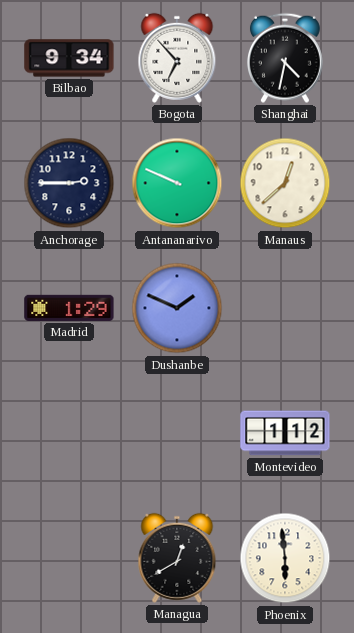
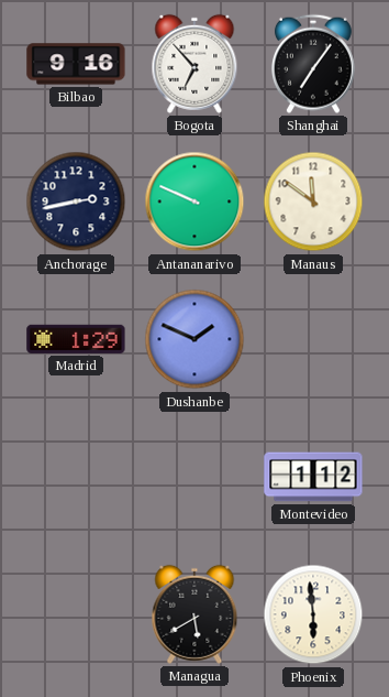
Bilbao: 9:34 -> 9:16
Shanghai: 4:32 -> 7:06
Anchorage: 2:45 -> 2:43
Manaus: 12:38 -> 11:51
Managua: 12:40 -> 5:40
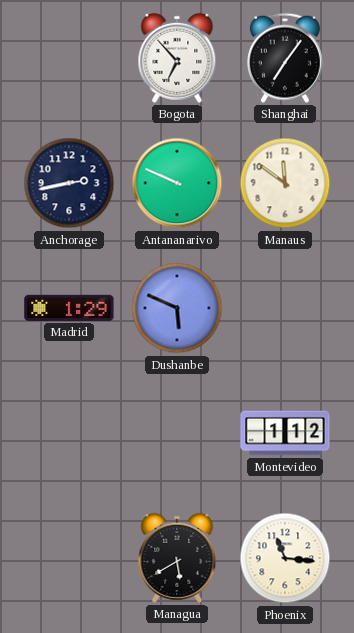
Bilbao: 9:16 -> none
Dushanbe: 1:49 -> 5:49
Phoenix: 5:59 -> 11:16
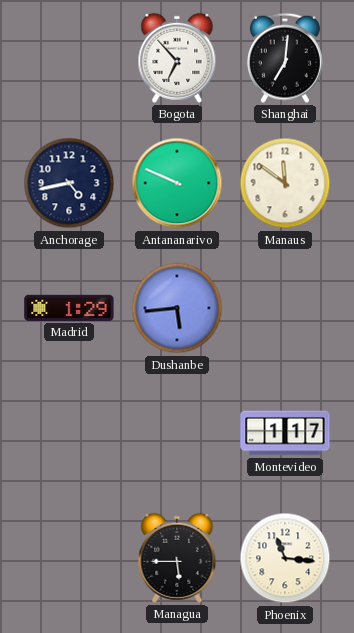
Shanghai: 7:06 -> 7:01
Anchorage: 2:43 -> 4:43
Dushanbe: 5:49 -> 5:44
Montevideo: 1:12 -> 1:17
Managua: 5:40 -> 5:45
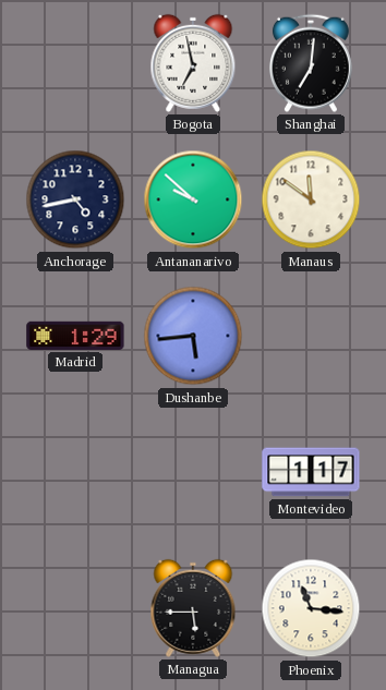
Bogota: 6:53 -> 6:58
Antananarivo: 9:49 -> 9:52
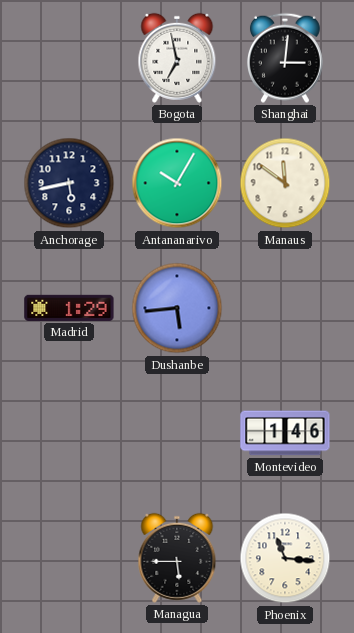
Shanghai: 7:01 -> 3:01
Anchorage: 4:43 -> 5:43
Antananarivo: 9:52 -> 10:05
Montevideo: 1:17 -> 1:46
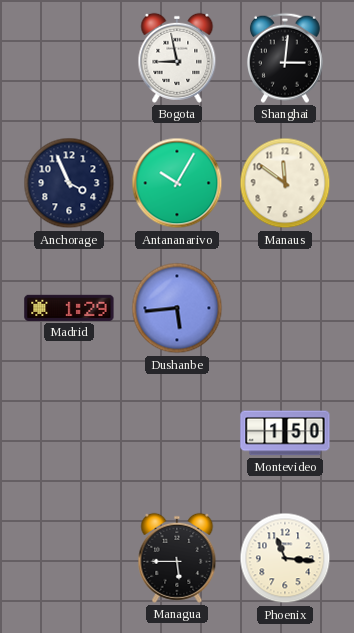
Bogota: 6:58 -> 8:58
Anchorage: 5:43 -> 3:56
Montevideo: 1:46 -> 1:50
